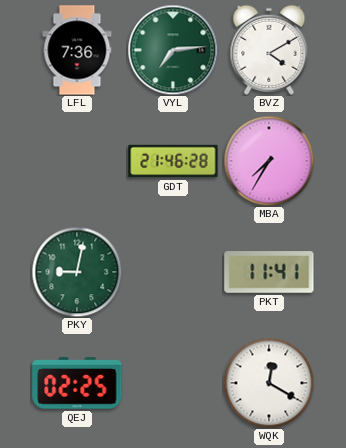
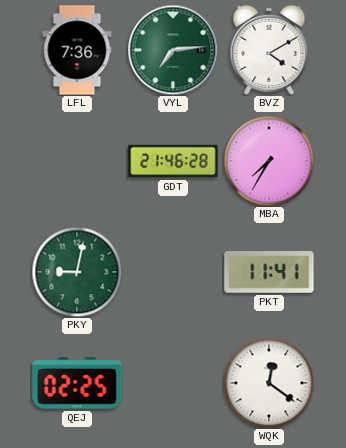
WQK: 12:20 -> 12:21
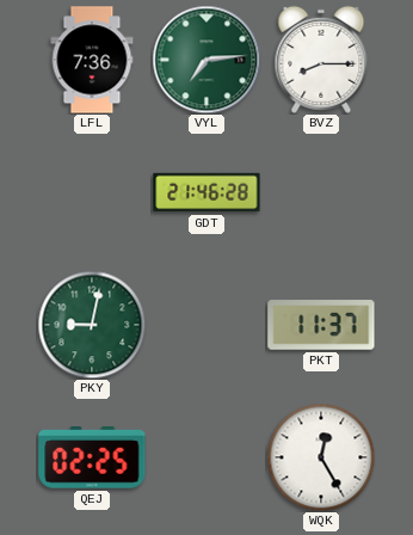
BVZ: 4:10 -> 8:15
MBA: 7:35 -> none
PKT: 11:41 -> 11:37
WQK: 12:21 -> 12:25
